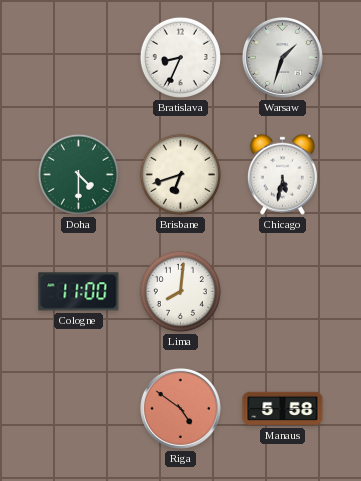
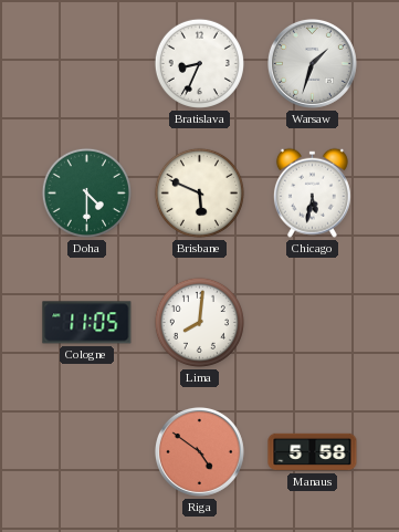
Brisbane: 6:42 -> 5:49
Cologne: 11:00 -> 11:05
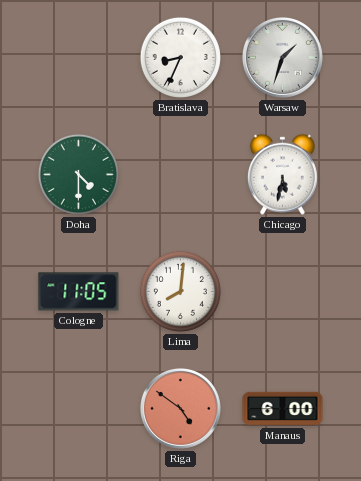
Brisbane: 5:49 -> none
Manaus: 5:58 -> 6:00
